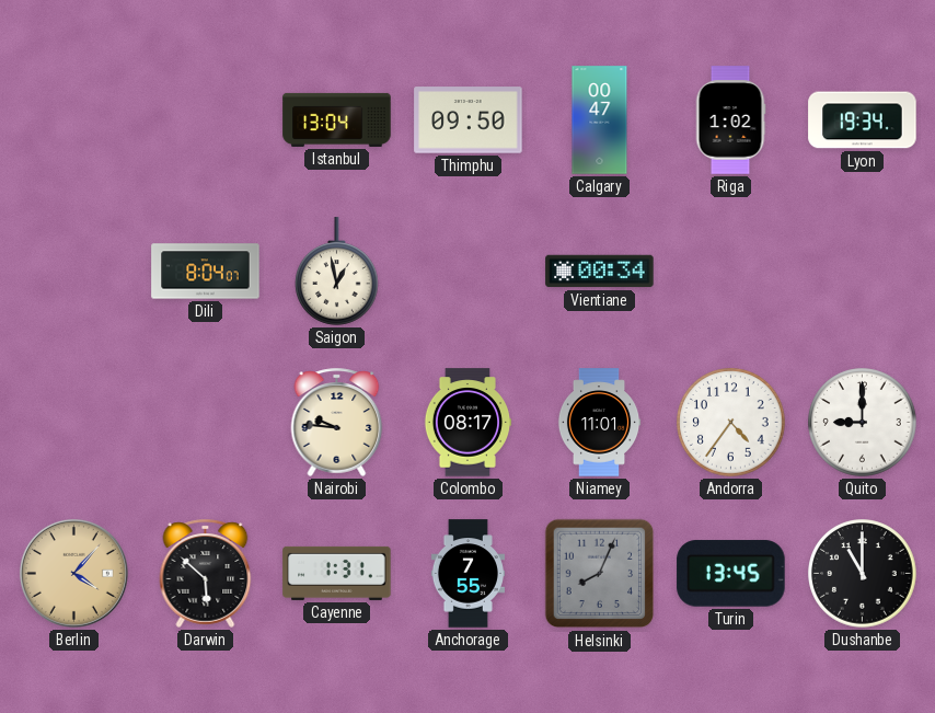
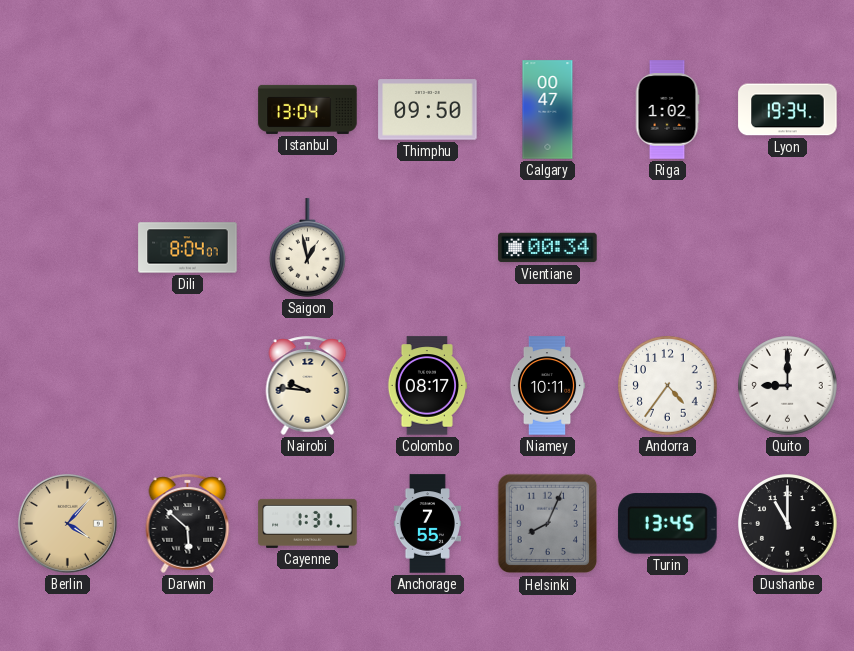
Niamey: 11:01 -> 10:11
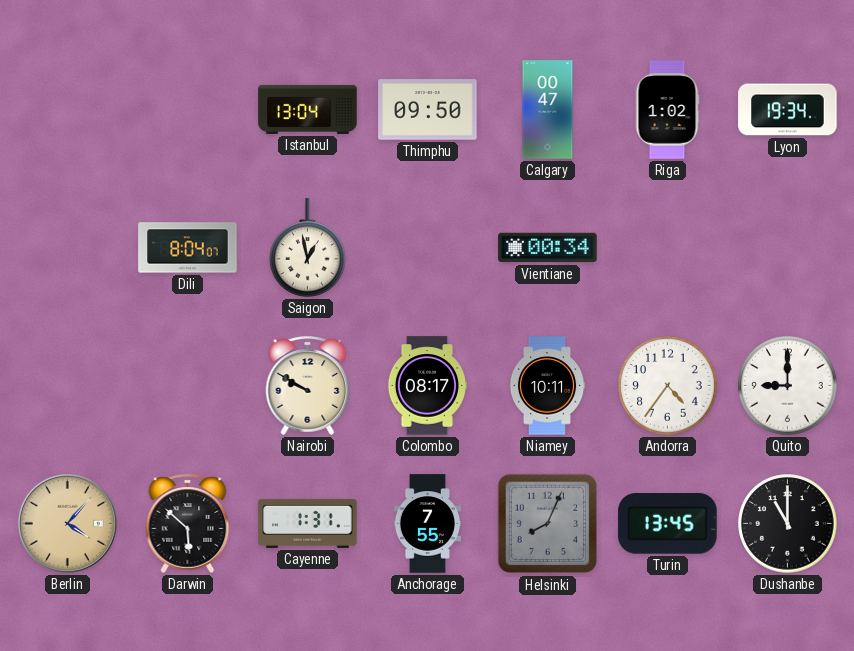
Nairobi: 9:46 -> 9:50
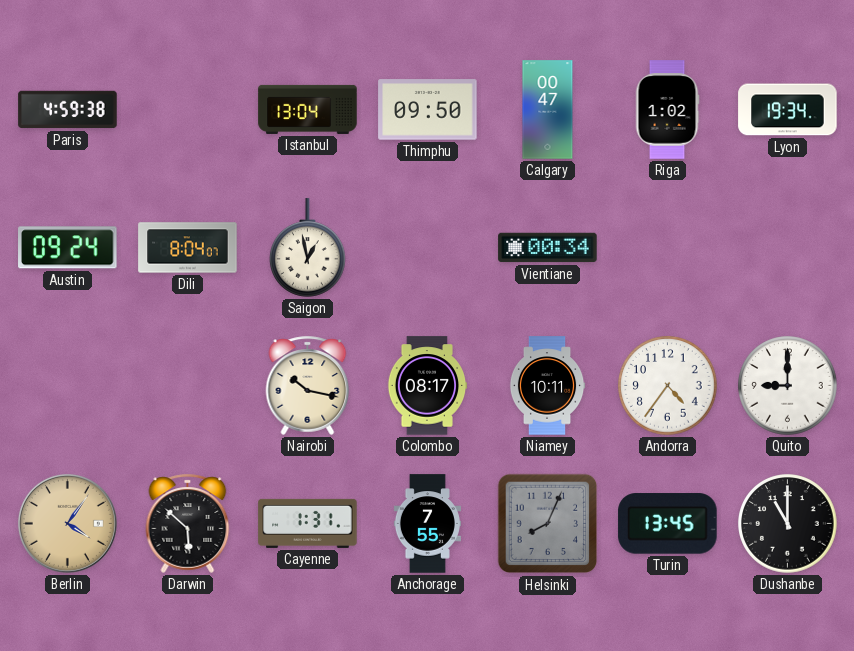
Paris: none -> 4:59
Austin: none -> 09:24
Nairobi: 9:50 -> 10:17
Berlin: 4:07 -> 4:06
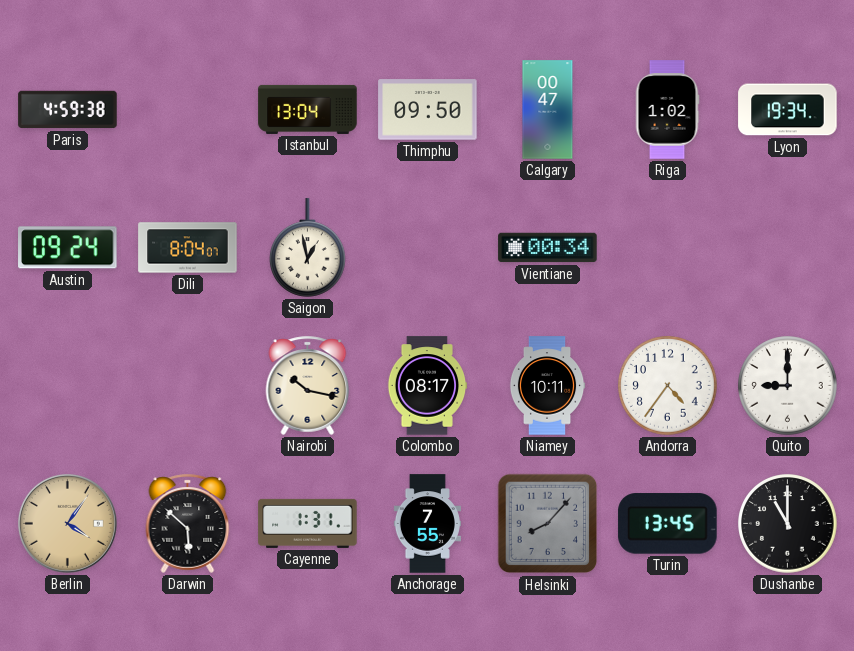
Helsinki: 8:04 -> 8:07
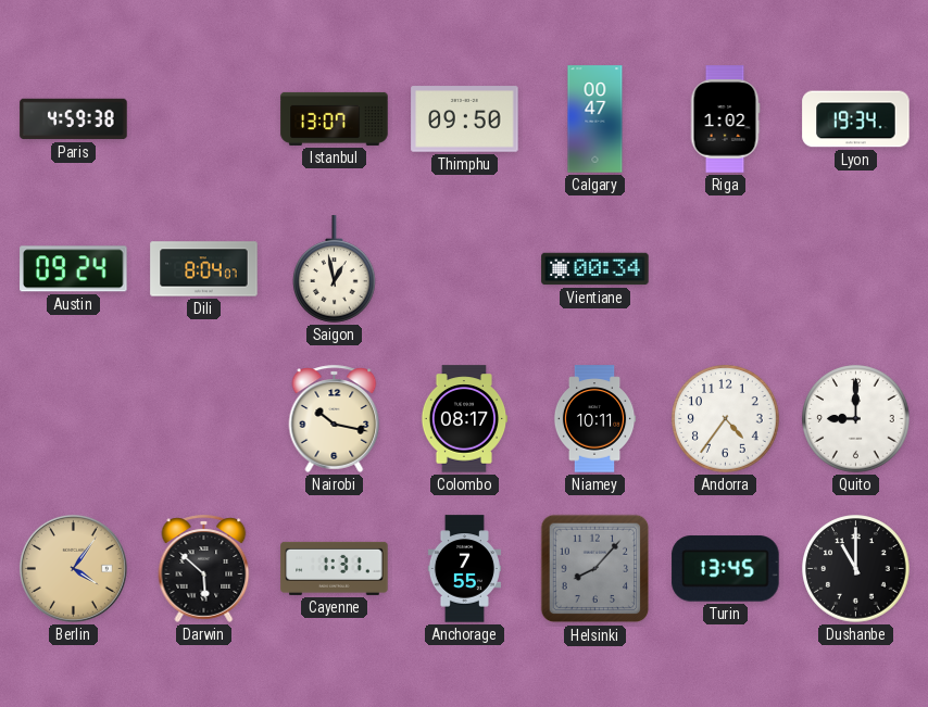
Istanbul: 13:04 -> 13:07
